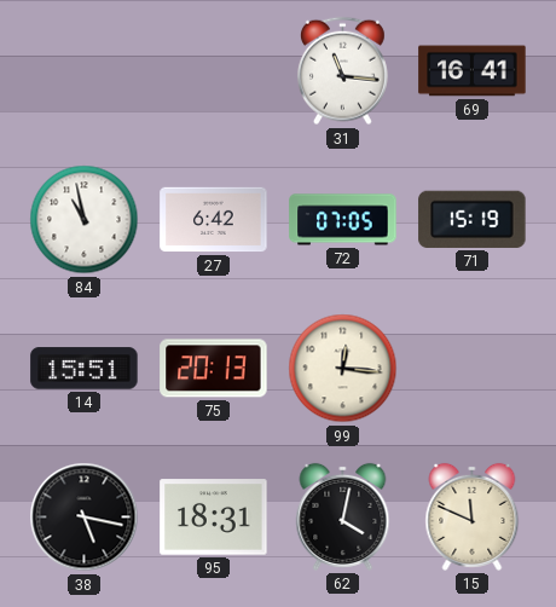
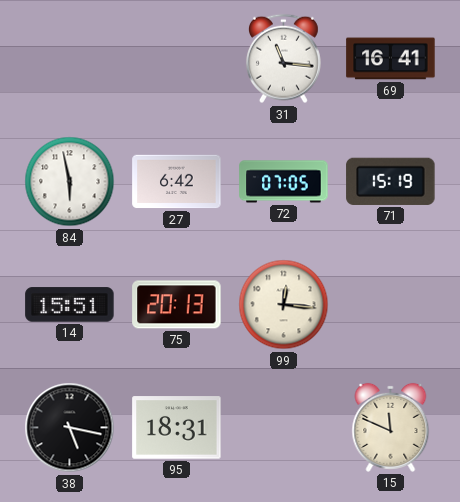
84: 10:58 -> 5:58
62: 4:02 -> none
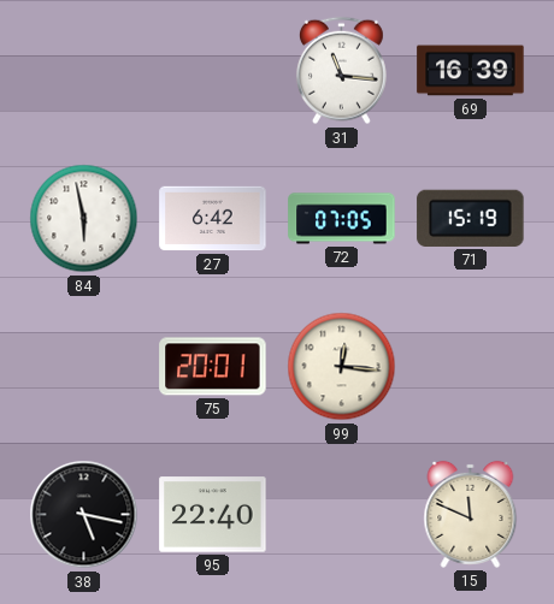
69: 16:41 -> 16:39
14: 15:51 -> none
75: 20:13 -> 20:01
95: 18:31 -> 22:40
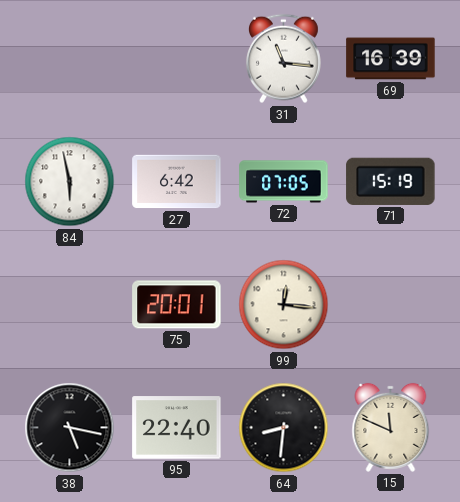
64: none -> 8:31
